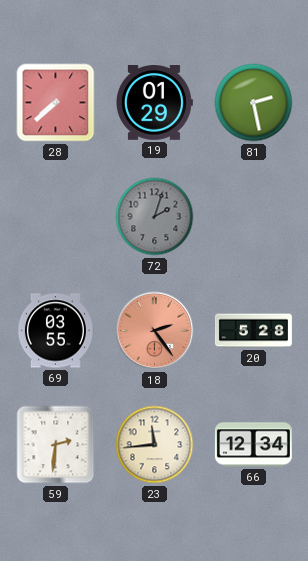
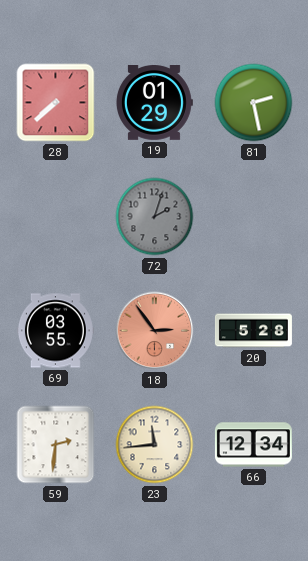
18: 2:24 -> 2:54
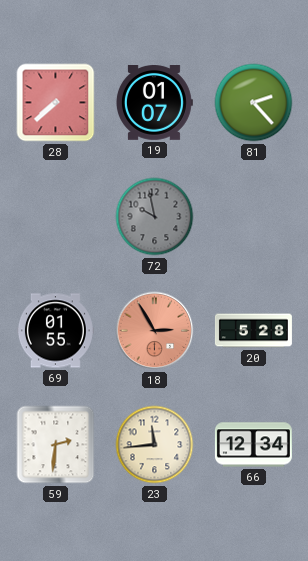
19: 01:29 -> 01:07
81: 2:28 -> 2:23
72: 2:03 -> 9:58
69: 03:55 -> 01:55
18: 2:54 -> 2:55
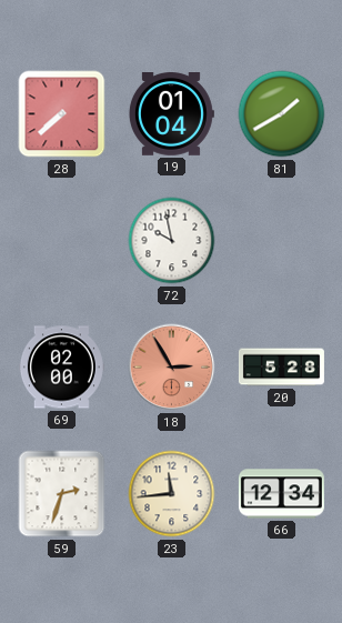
19: 01:07 -> 01:04
81: 2:23 -> 1:40
72 dial: grey -> white
69: 01:55 -> 02:00
59: 2:31 -> 2:33
